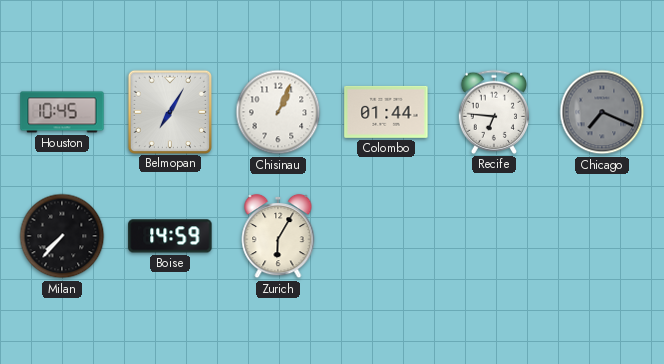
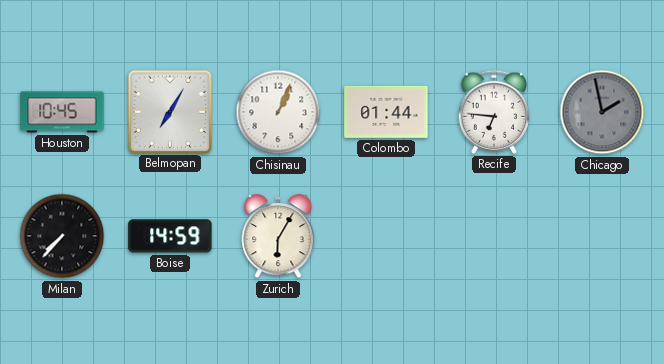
Chicago: 7:19 -> 1:58
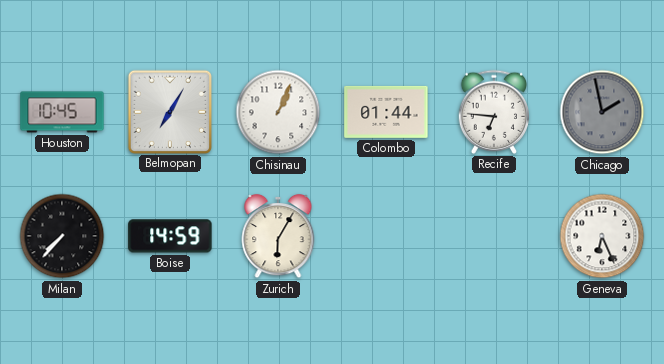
Geneva: none -> 6:26
